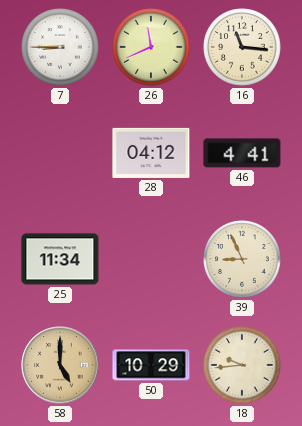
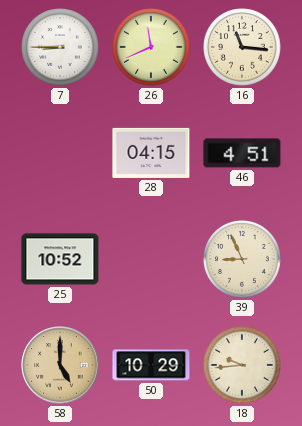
28: 04:12 -> 04:15
46: 4:41 -> 4:51
25: 11:34 -> 10:52
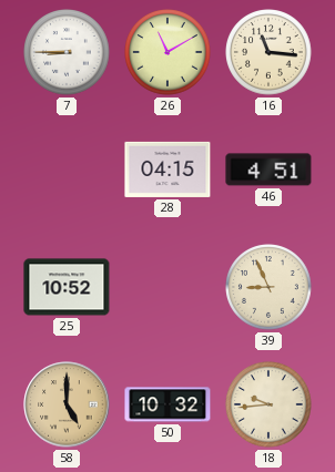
26: 11:41 -> 11:10
50: 10:29 -> 10:32
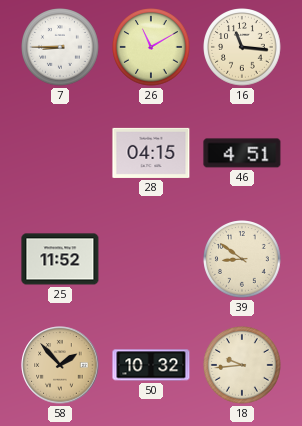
25: 10:52 -> 11:52
39: 8:56 -> 8:51
58: 5:00 -> 1:53
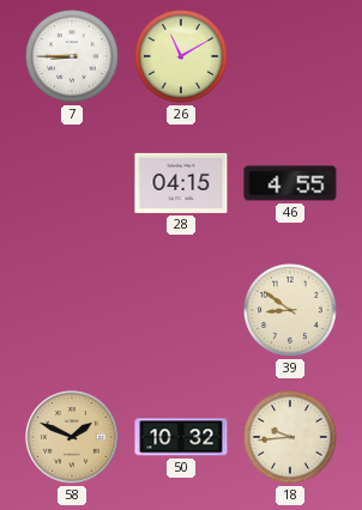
16: 11:16 -> none
46: 4:51 -> 4:55
25: 11:52 -> none
58: 1:53 -> 1:49
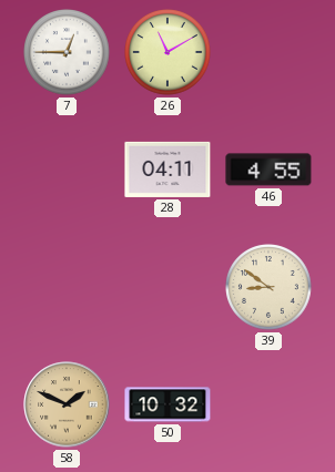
7: 8:45 -> 12:45
28: 04:15 -> 04:11
18: 9:44 -> none
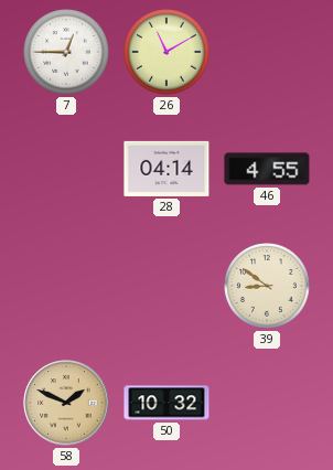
28: 04:11 -> 04:14
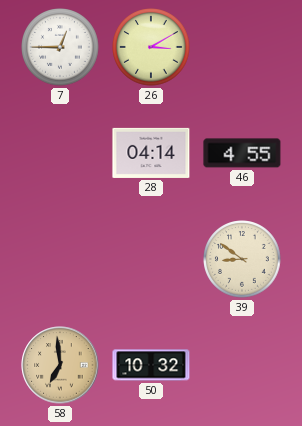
26: 11:10 -> 3:10
58: 1:49 -> 6:59
